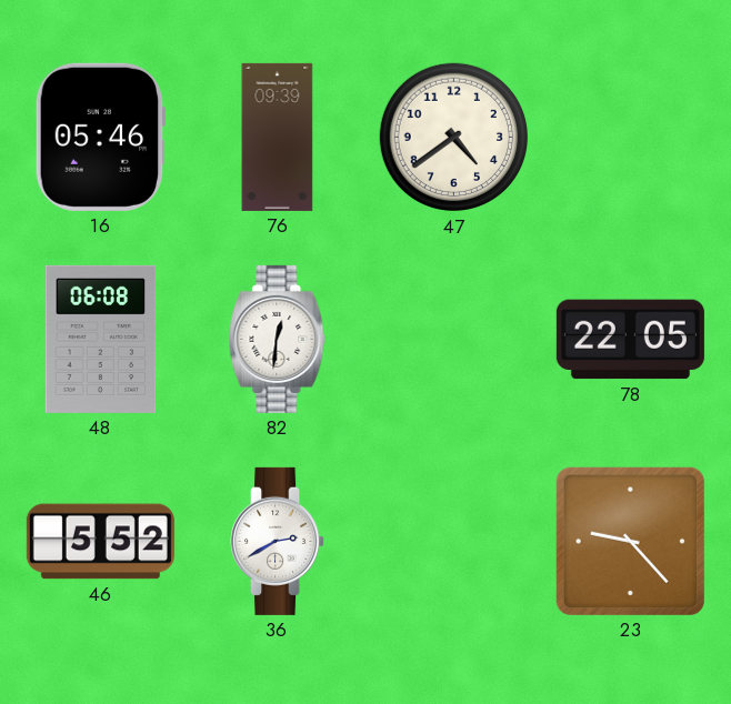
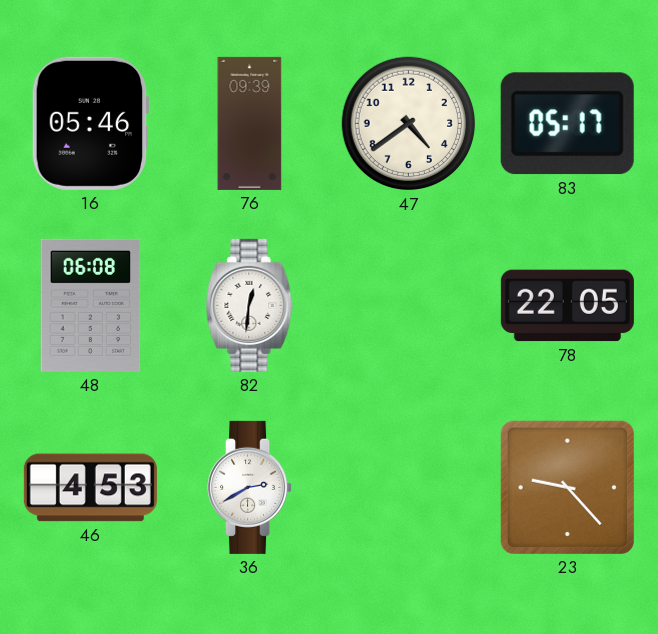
83: none -> 05:17
46: 5:52 -> 4:53
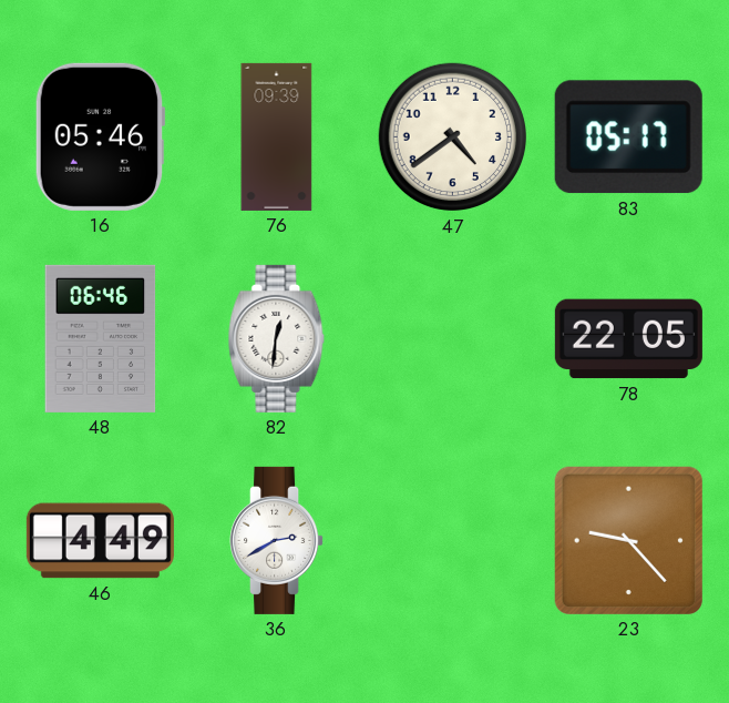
48: 06:08 -> 06:46
46: 4:53 -> 4:49
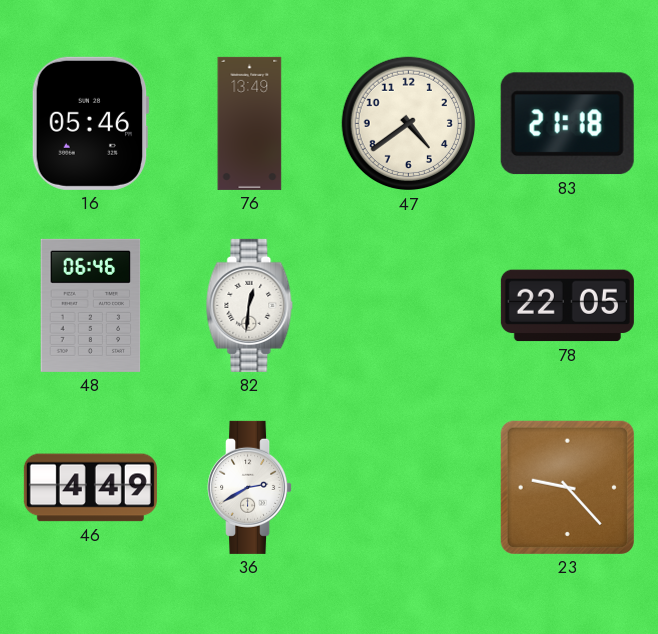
76: 09:39 -> 13:49
83: 05:17 -> 21:18
